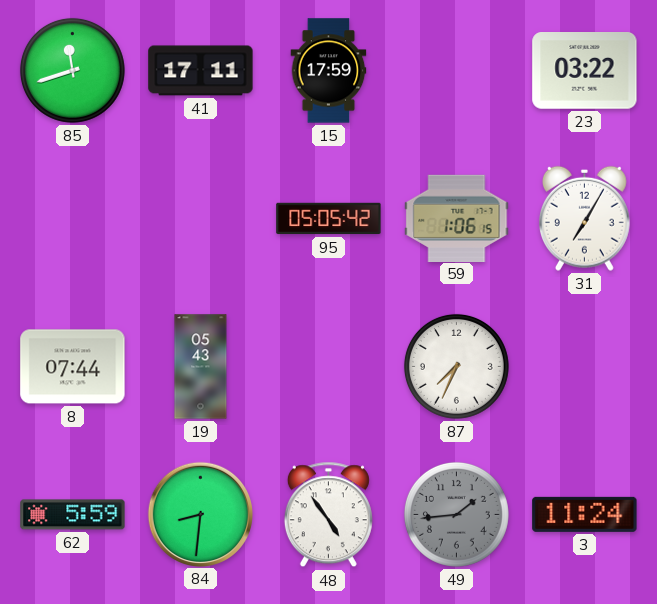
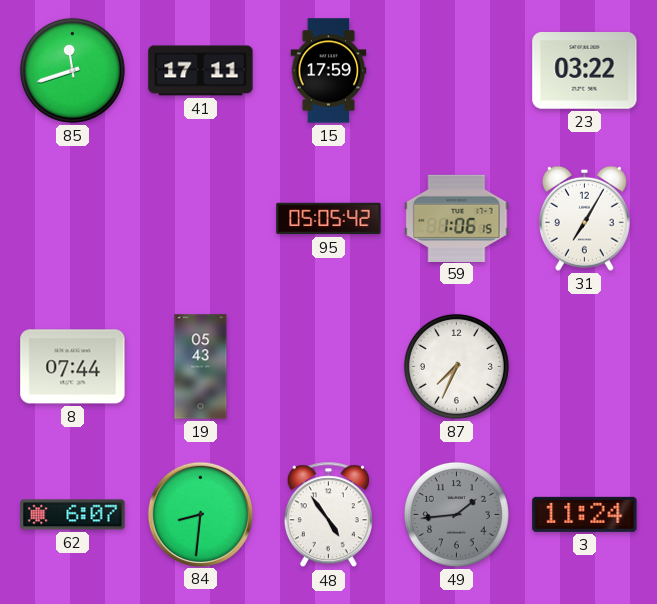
62: 5:59 -> 6:07
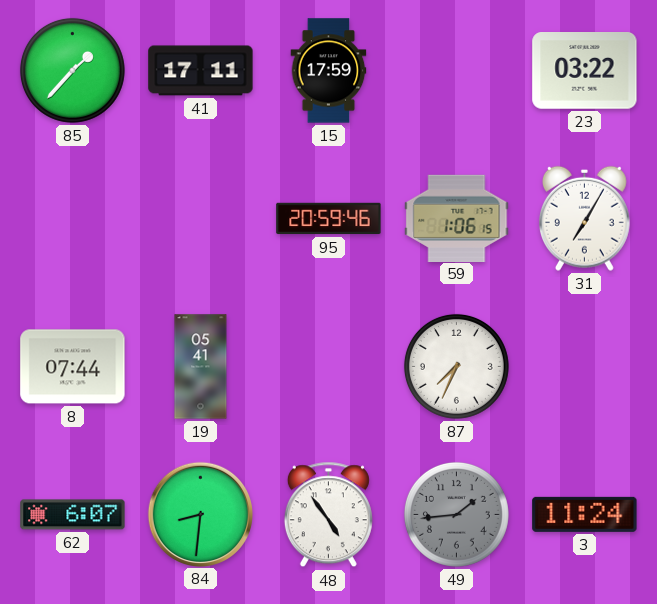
85: 11:42 -> 1:37
95: 05:05 -> 20:59
19: 05:43 -> 05:41
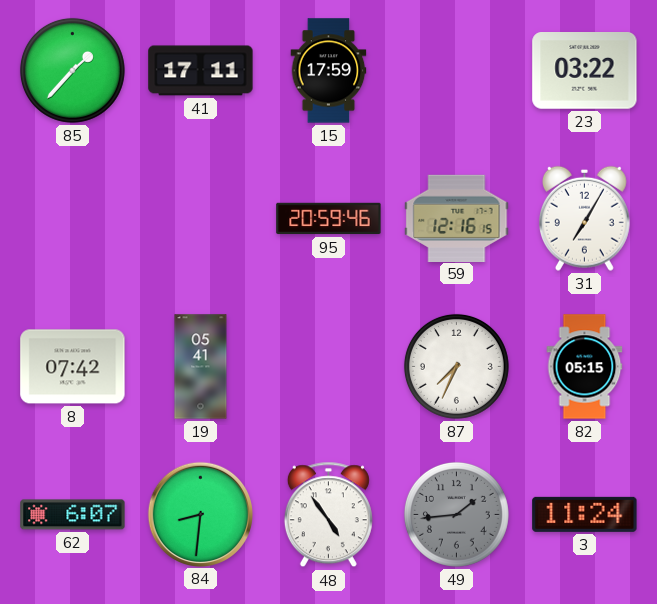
59: 1:06 -> 12:16
8: 07:44 -> 07:42
82: none -> 05:15
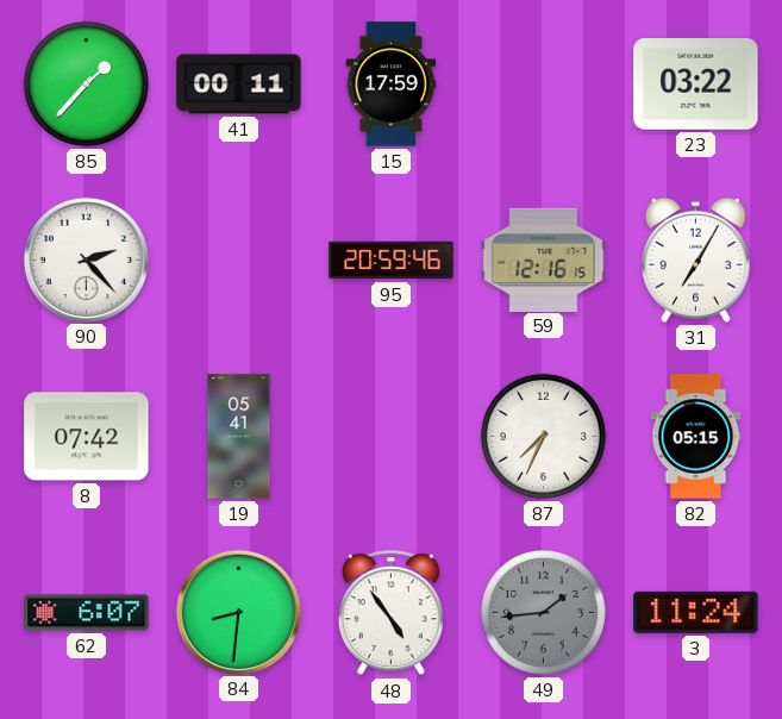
41: 17:11 -> 00:11
90: none -> 2:23
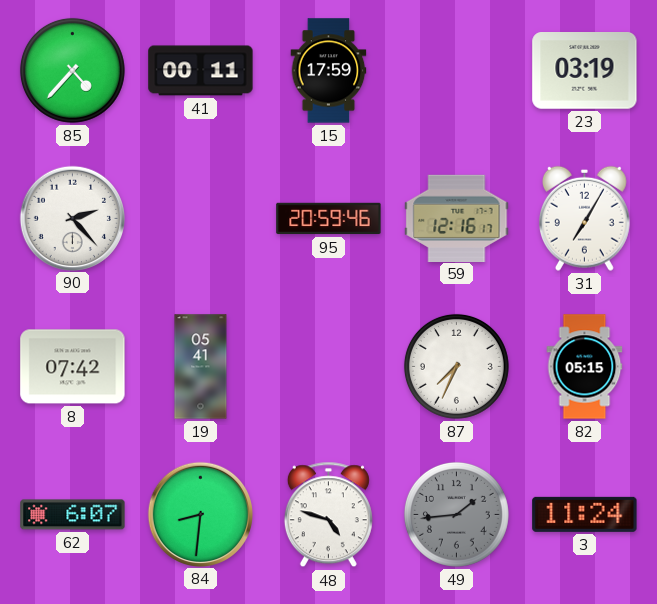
85: 1:37 -> 4:37
23: 03:22 -> 03:19
59: 12:16:15 -> 12:16:17
48: 4:54 -> 4:48
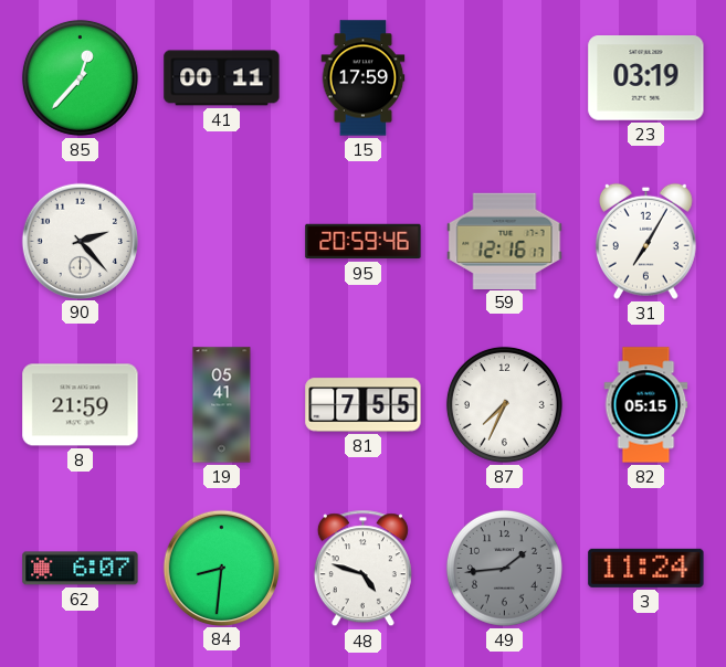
85: 4:37 -> 12:37
8: 07:42 -> 21:59
81: none -> 7:55
